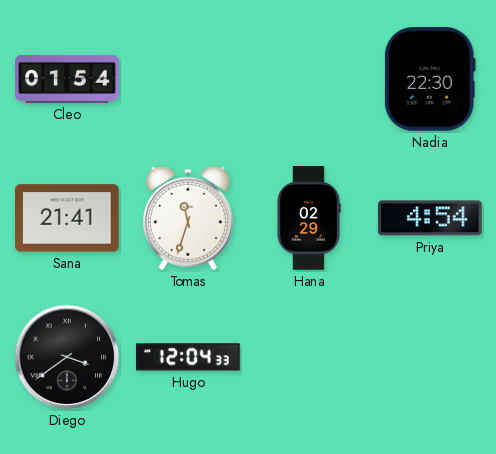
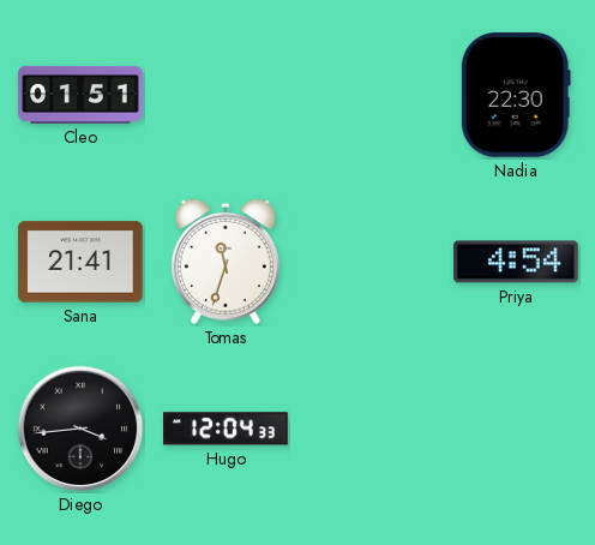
Cleo: 01:54 -> 01:51
Hana: 02:29 -> none
Diego: 3:39 -> 3:44
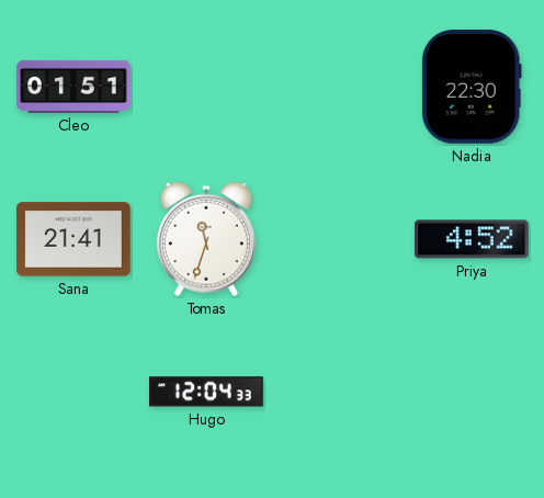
Priya: 4:54 -> 4:52
Diego: 3:44 -> none
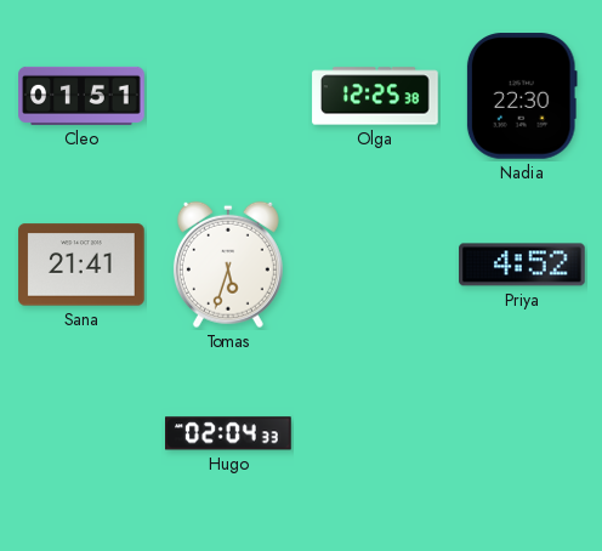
Olga: none -> 12:25
Tomas: 11:33 -> 5:33
Hugo: 12:04 -> 02:04
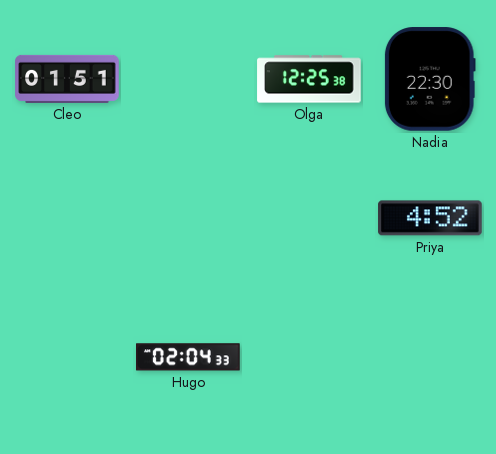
Sana: 21:41 -> none
Tomas: 5:33 -> none
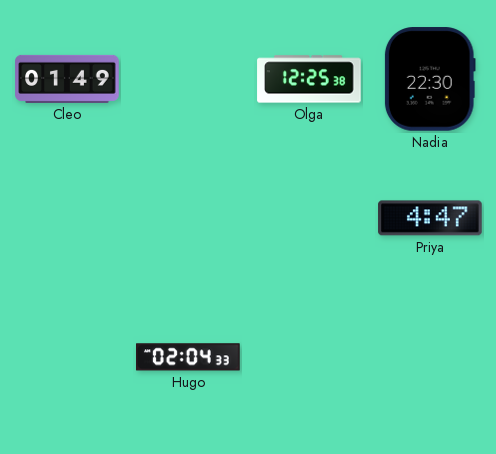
Cleo: 01:51 -> 01:49
Priya: 4:52 -> 4:47
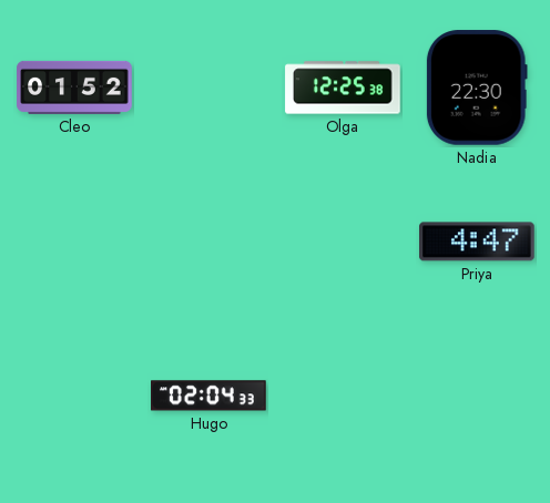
Cleo: 01:49 -> 01:52
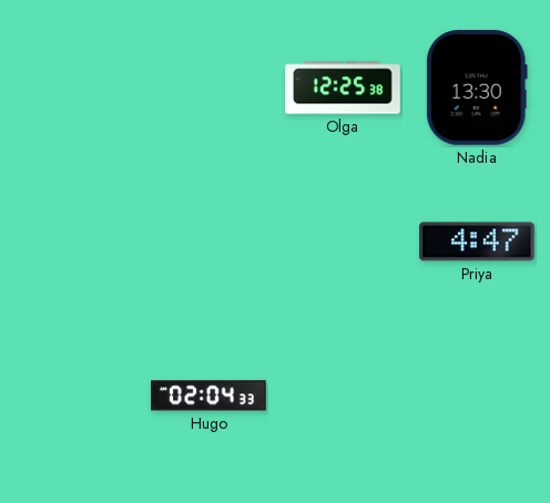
Cleo: 01:52 -> none
Nadia: 22:30 -> 13:30
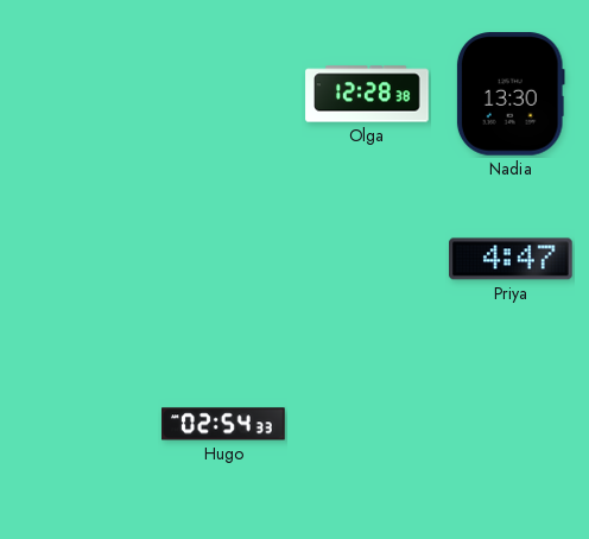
Olga: 12:25 -> 12:28
Hugo: 02:04 -> 02:54
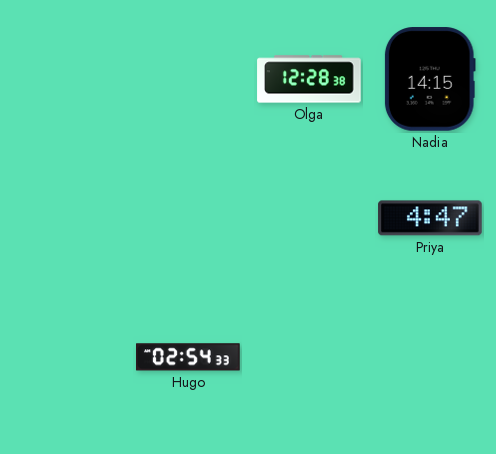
Nadia: 13:30 -> 14:15
